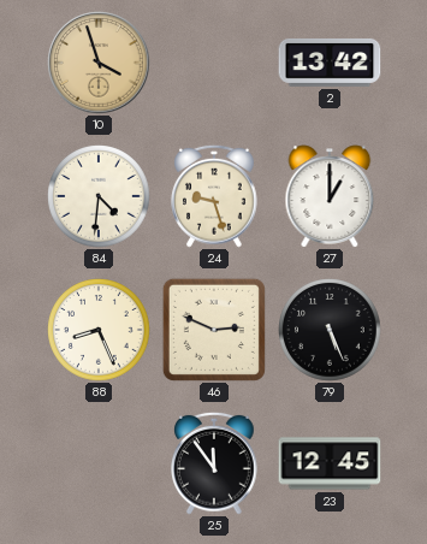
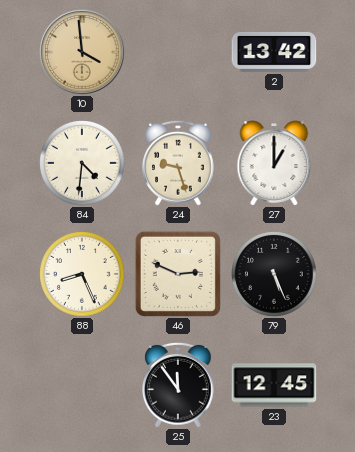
10: 3:57 -> 3:59
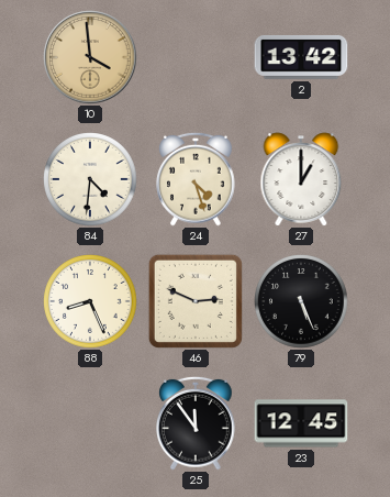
24: 9:27 -> 4:27
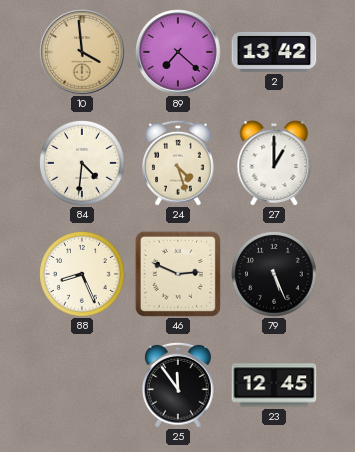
89: none -> 7:22
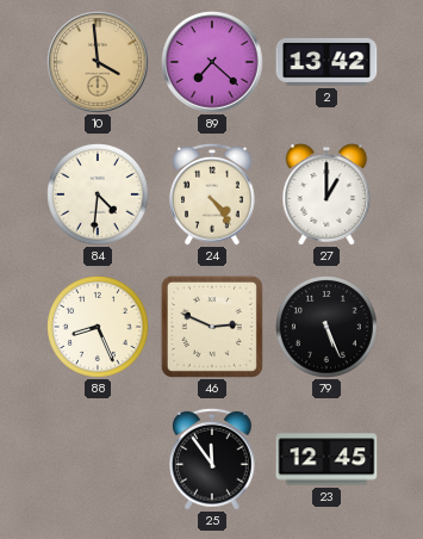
24: 4:27 -> 4:24
